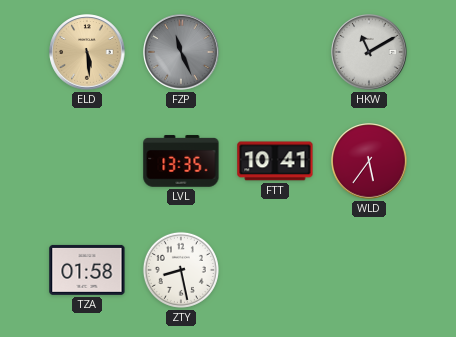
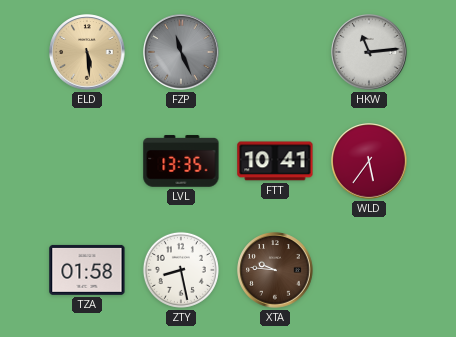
HKW: 11:10 -> 11:14
XTA: none -> 9:46
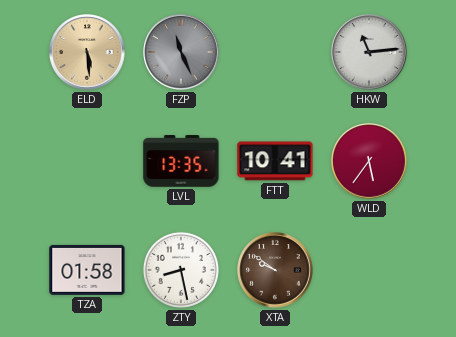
XTA: 9:46 -> 9:51
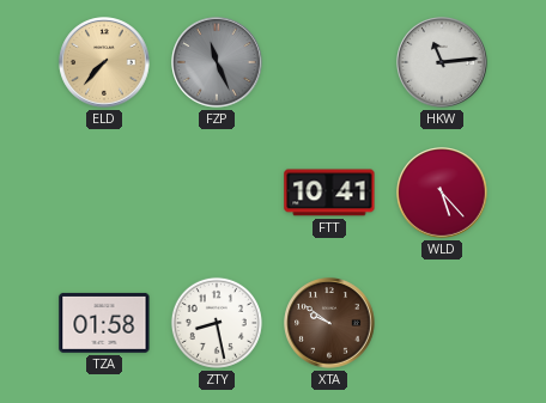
ELD: 5:29 -> 7:37
LVL: 13:35 -> none
WLD: 5:36 -> 5:23
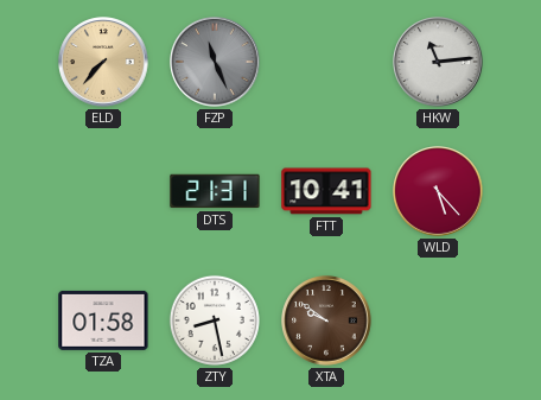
DTS: none -> 21:31
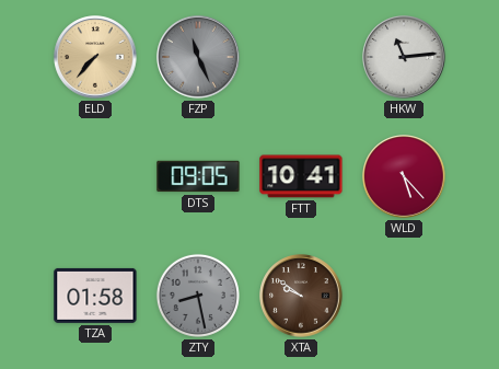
DTS: 21:31 -> 09:05
ZTY dial: white -> grey
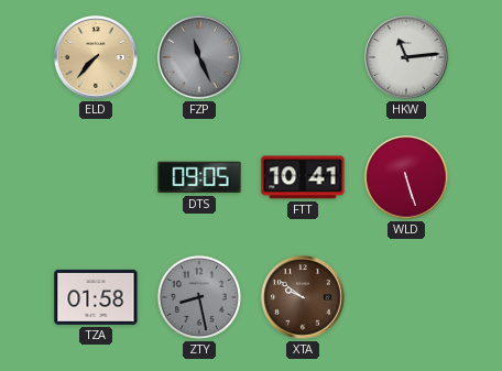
WLD: 5:23 -> 5:27
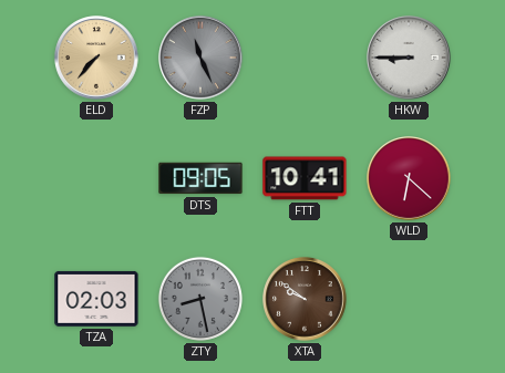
HKW: 11:14 -> 8:45
WLD: 5:27 -> 6:22
TZA: 01:58 -> 02:03
